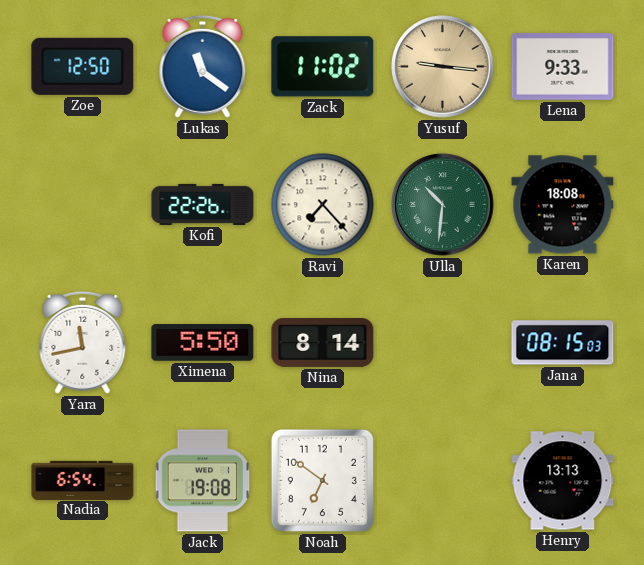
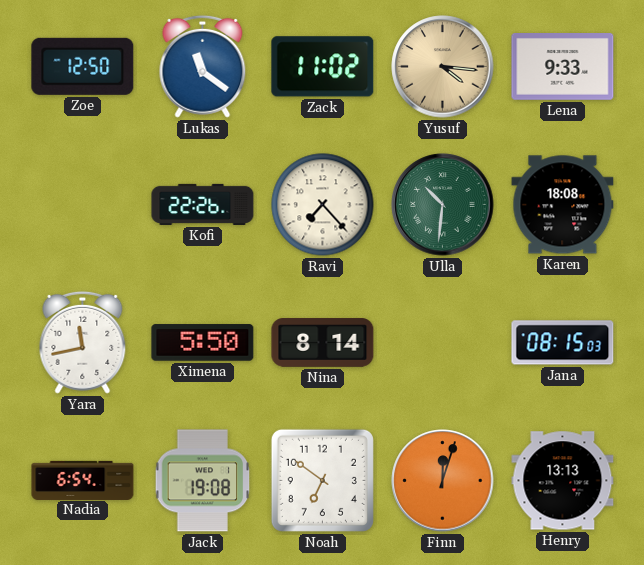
Yusuf: 9:16 -> 4:16
Finn: none -> 12:03
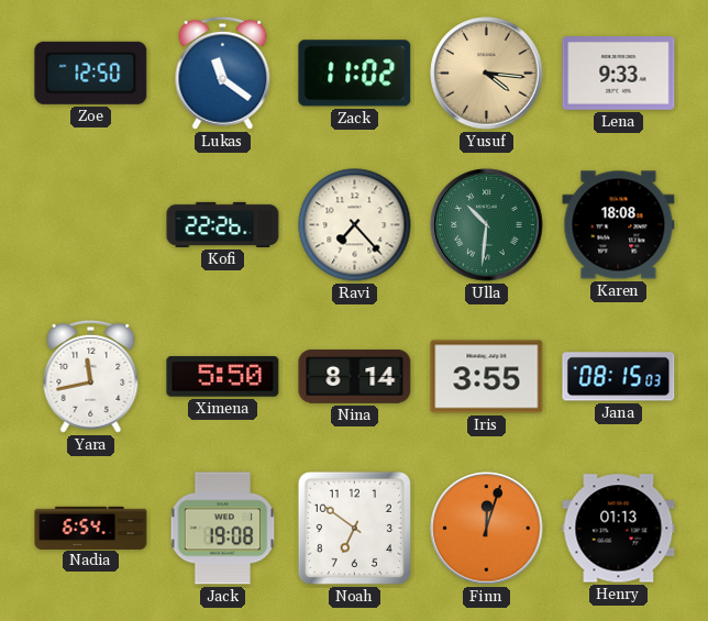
Iris: none -> 3:55
Henry: 13:13 -> 01:13
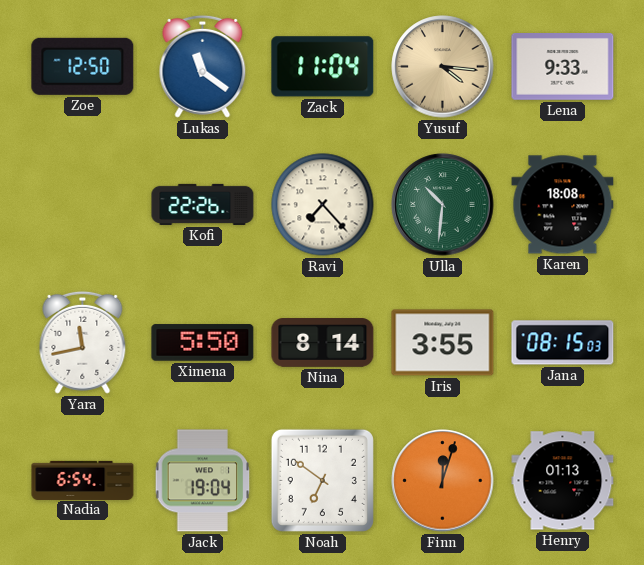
Zack: 11:02 -> 11:04
Jack: 19:08 -> 19:04
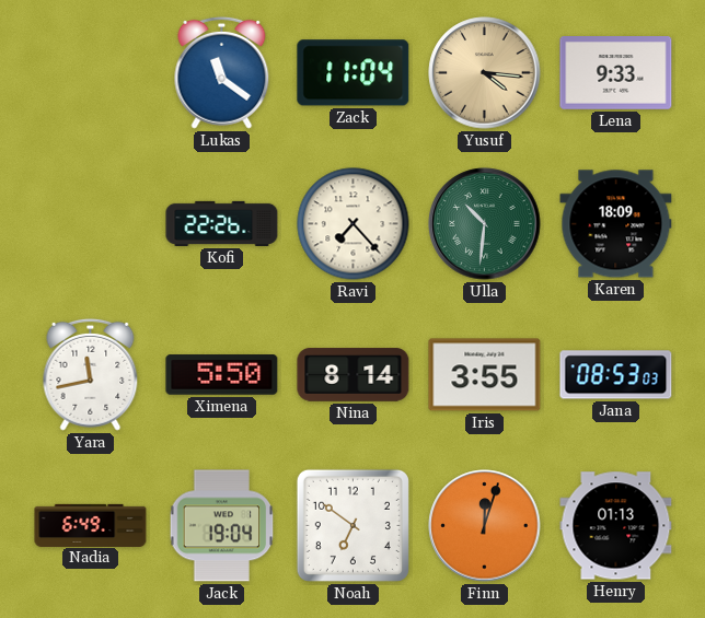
Zoe: 12:50 -> none
Karen: 18:08 -> 18:09
Jana: 08:15 -> 08:53
Nadia: 6:54 -> 6:49
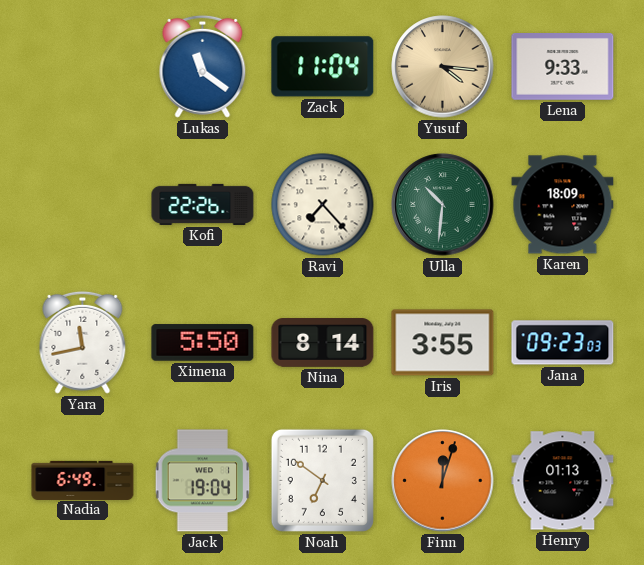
Jana: 08:53 -> 09:23
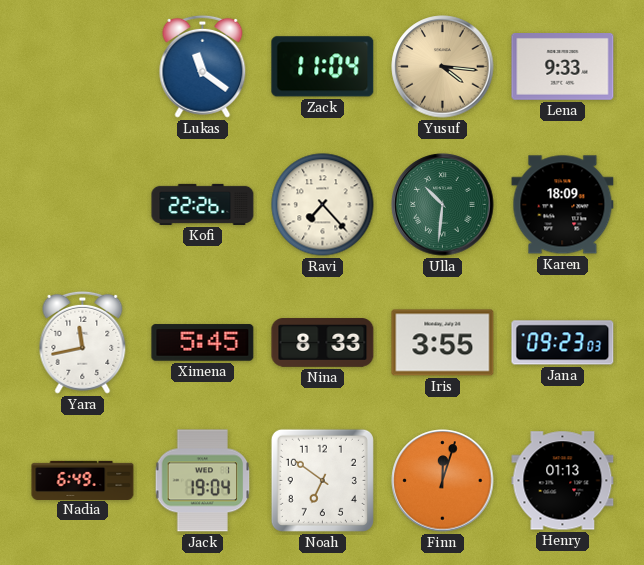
Ximena: 5:50 -> 5:45
Nina: 8:14 -> 8:33
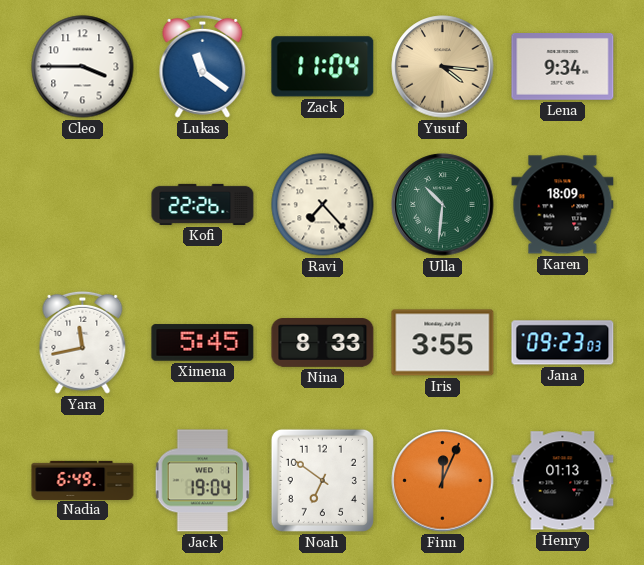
Cleo: none -> 3:45
Lena: 9:33 -> 9:34
Finn: 12:03 -> 12:04
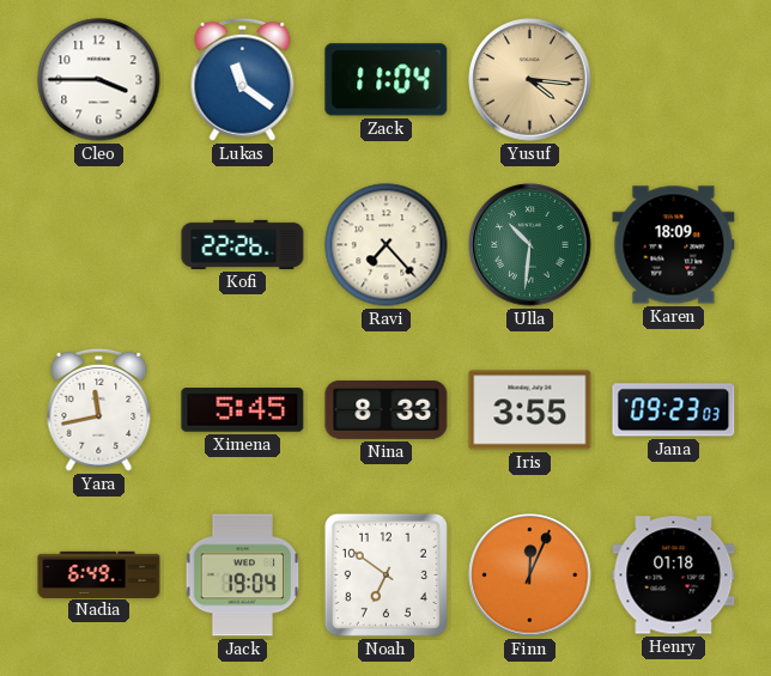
Lena: 9:34 -> none
Henry: 01:13 -> 01:18
